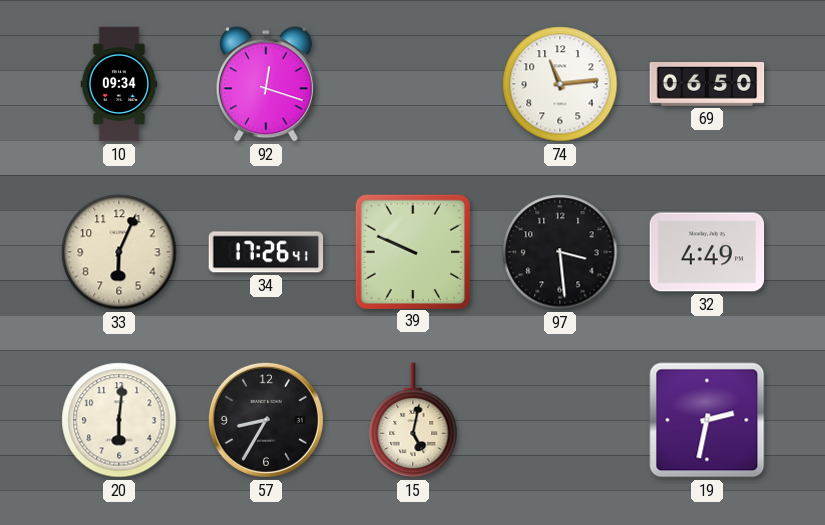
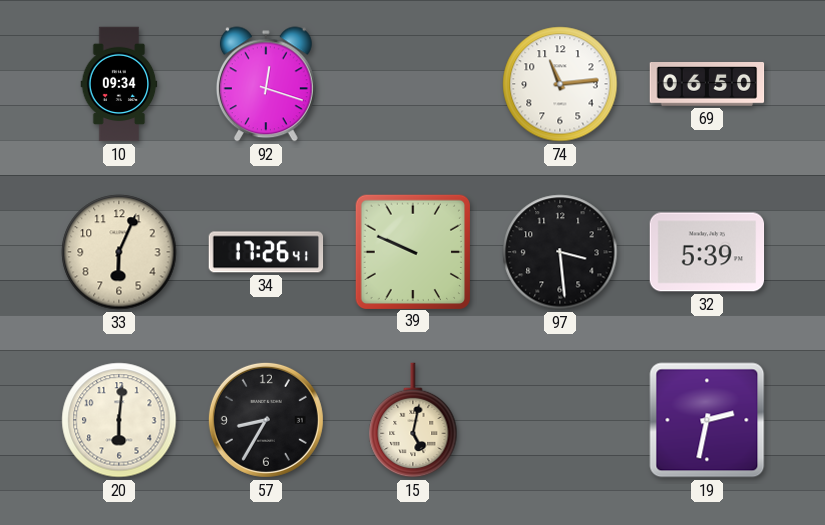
32: 4:49 -> 5:39
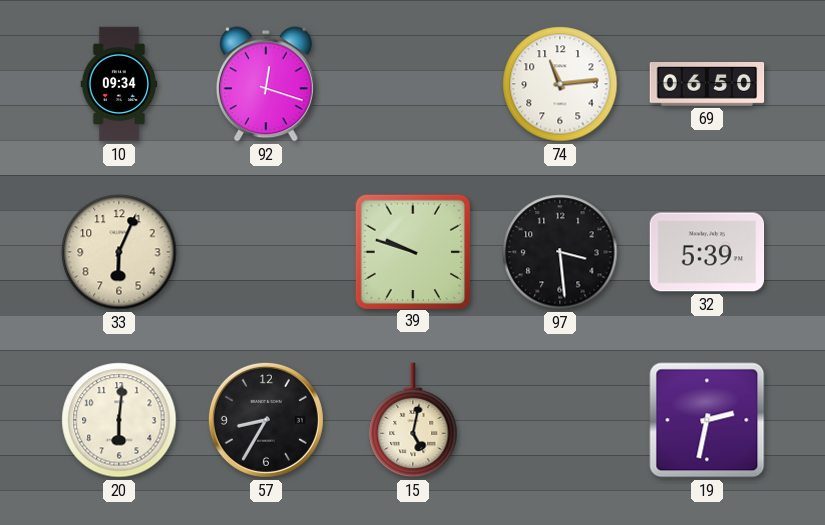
34: 17:26 -> none
39: 9:49 -> 9:48
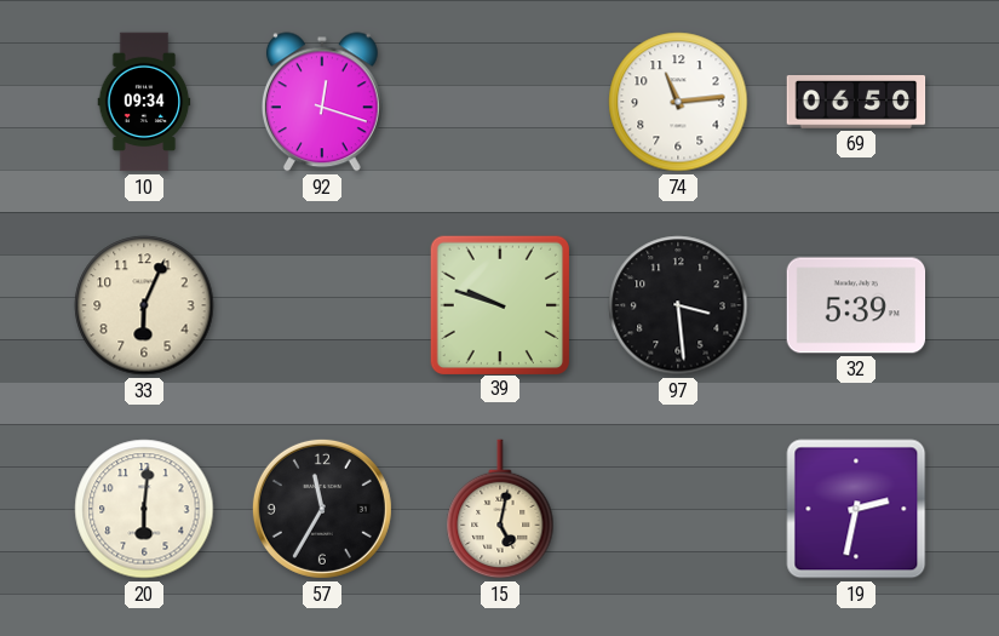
57: 8:35 -> 11:35
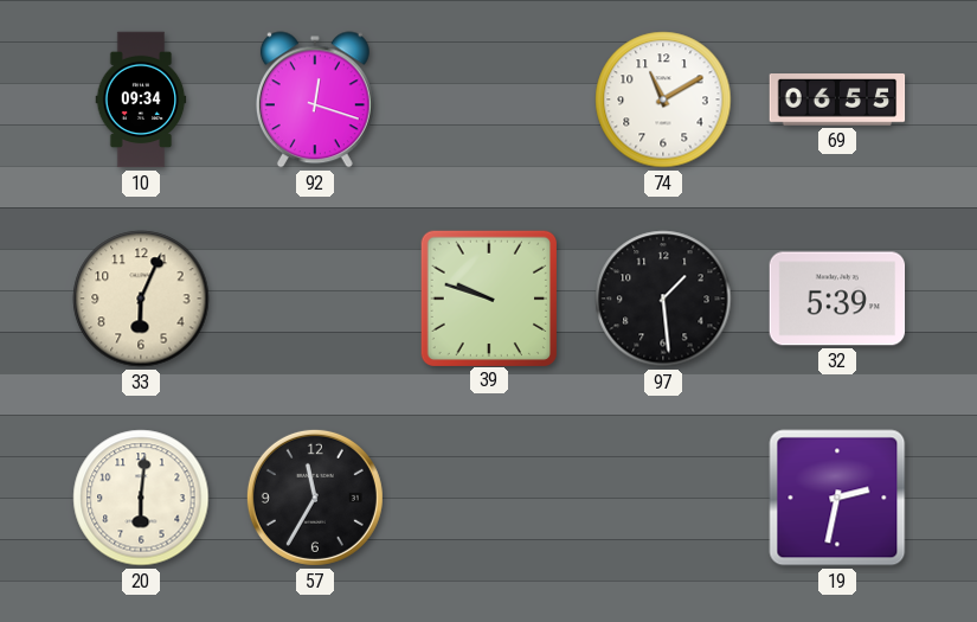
74: 11:14 -> 11:10
69: 06:50 -> 06:55
97: 3:29 -> 1:29
15: 5:02 -> none
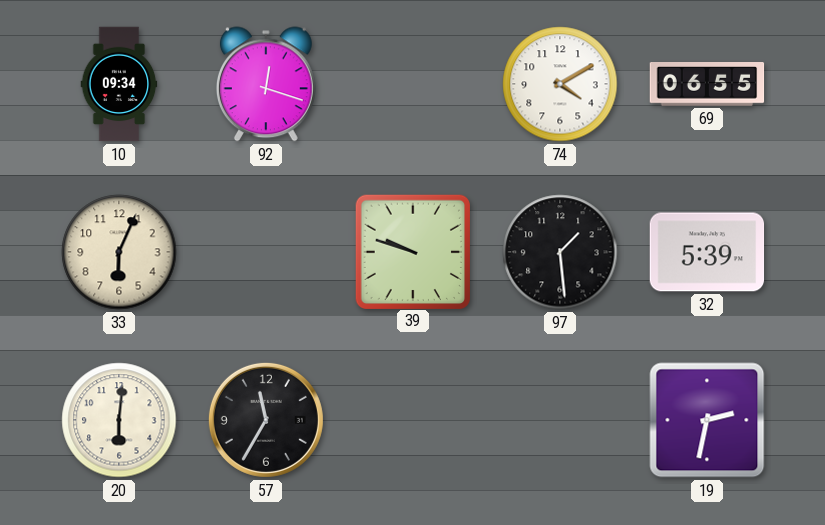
74: 11:10 -> 4:10
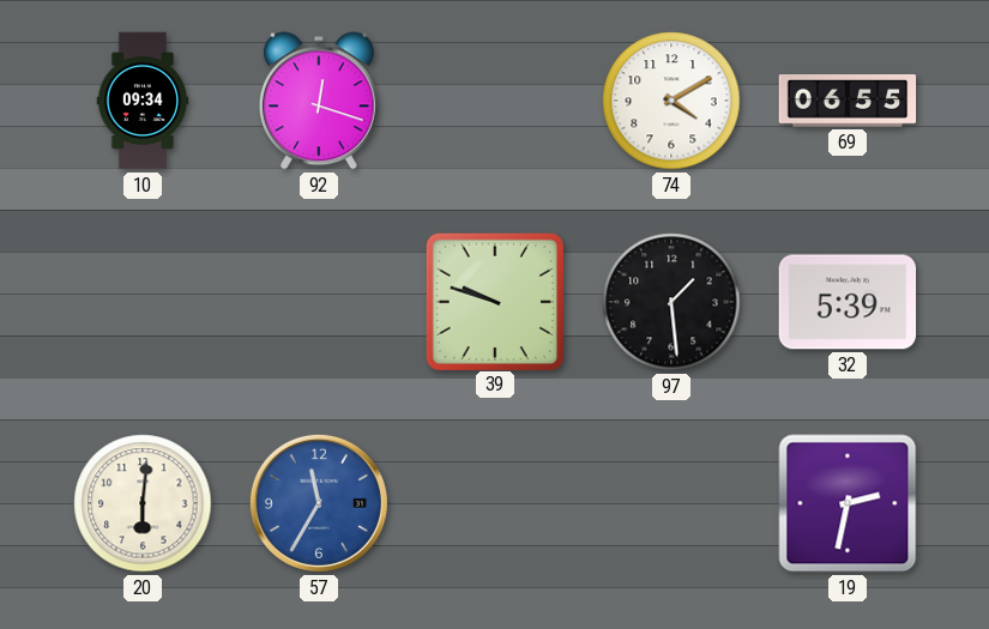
33: 6:04 -> none
57 dial: black -> blue
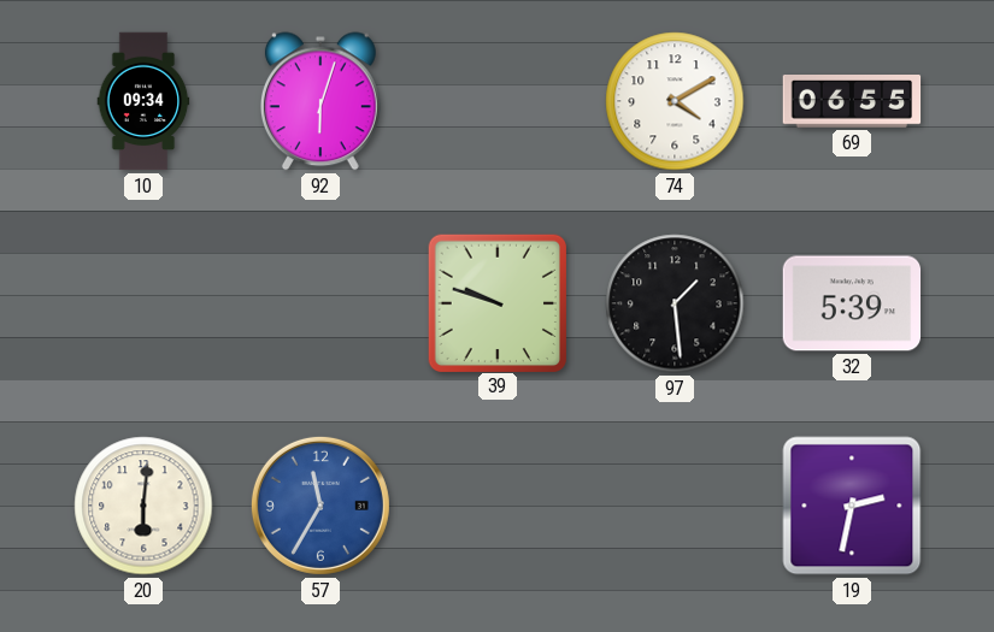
92: 12:18 -> 6:03
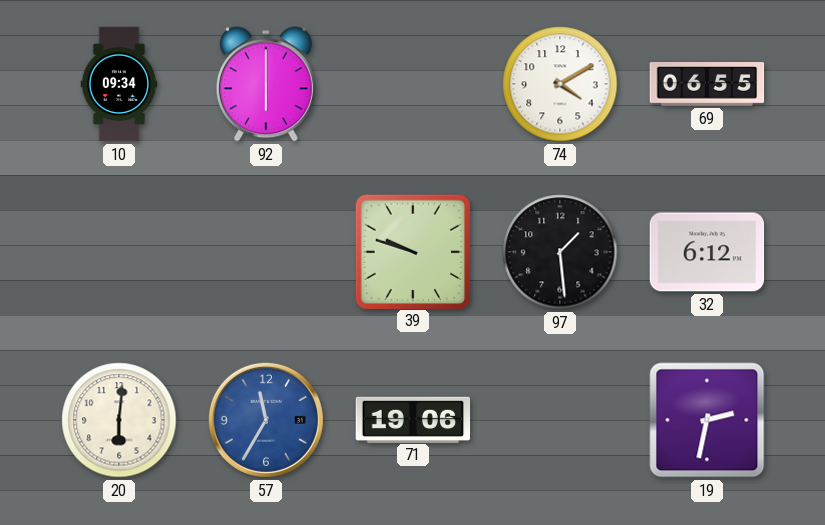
92: 6:03 -> 6:00
32: 5:39 -> 6:12
71: none -> 19:06
